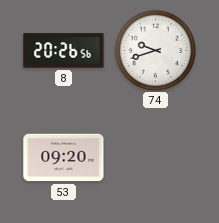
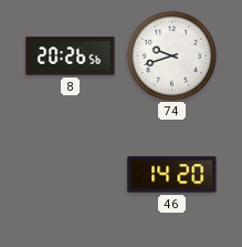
53: 09:20 -> none
46: none -> 14:20
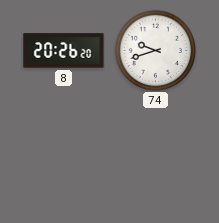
8: 20:26:56 -> 20:26:20
46: 14:20 -> none
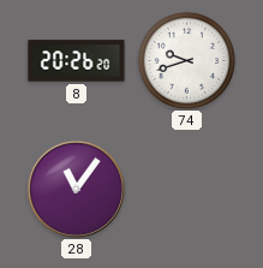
28: none -> 11:06
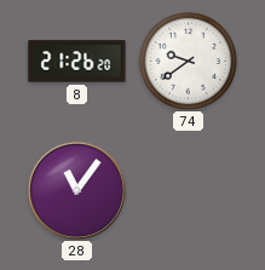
8: 20:26 -> 21:26
74: 9:42 -> 9:39
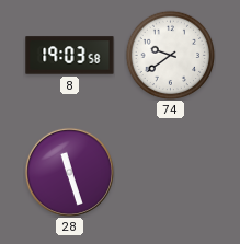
8: 21:26 -> 19:03
28: 11:06 -> 11:27
